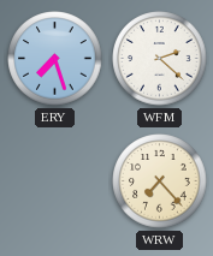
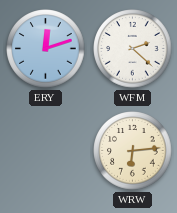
ERY: 7:27 -> 12:12
WRW: 7:23 -> 6:14
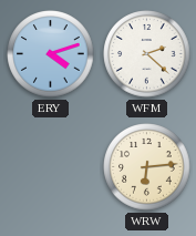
ERY: 12:12 -> 4:12
